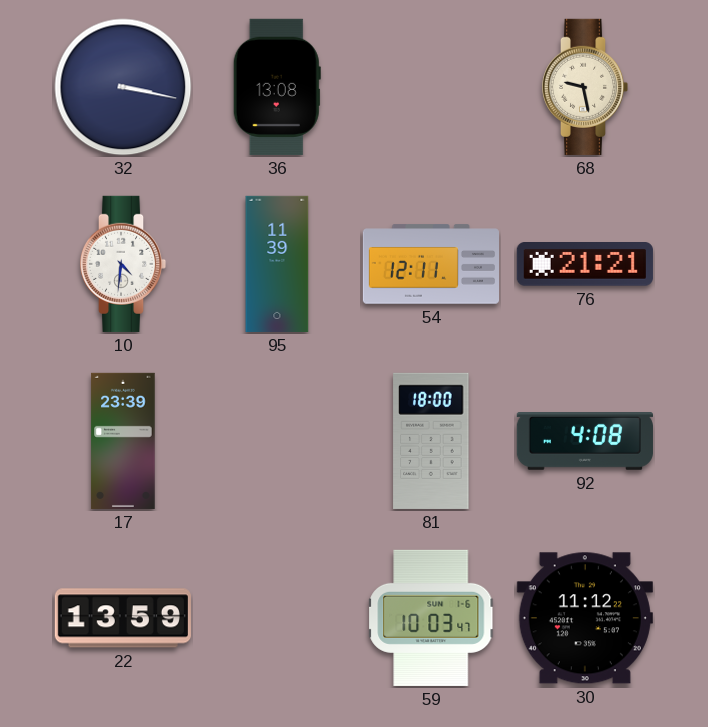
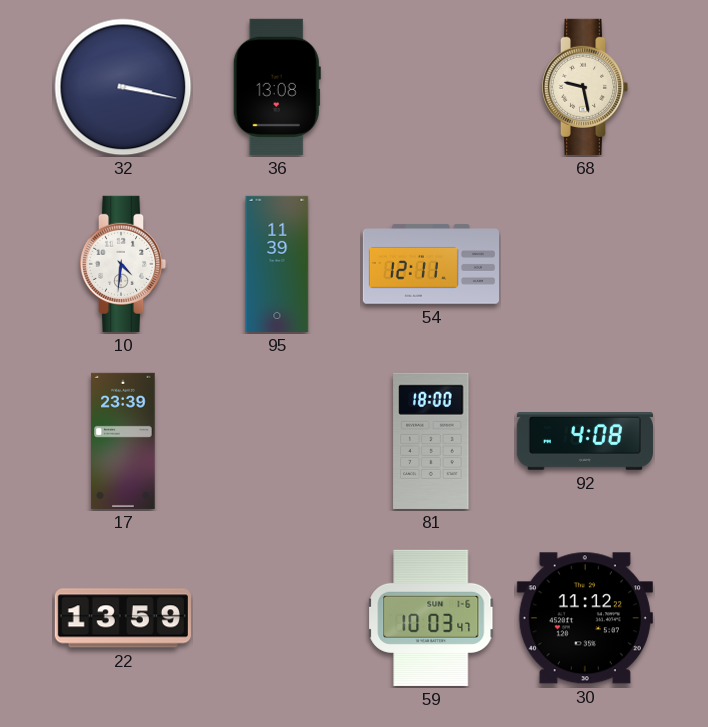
76: 21:21 -> none
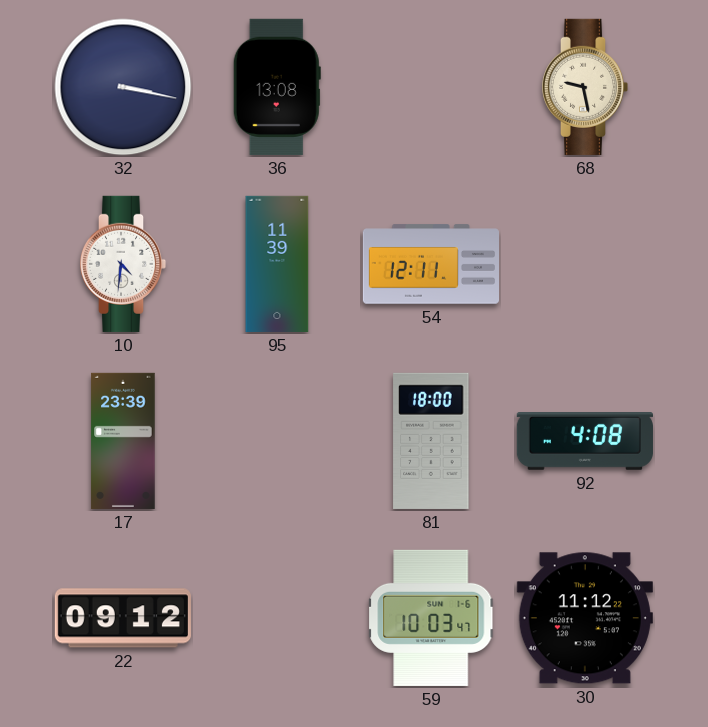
22: 13:59 -> 09:12
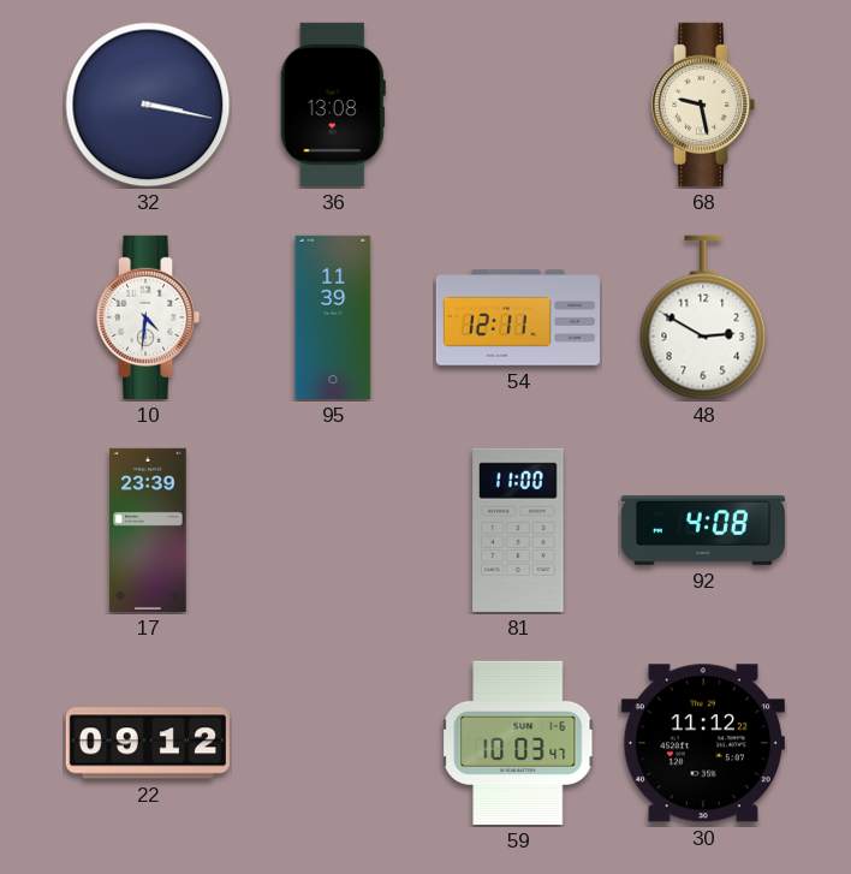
48: none -> 2:50
81: 18:00 -> 11:00
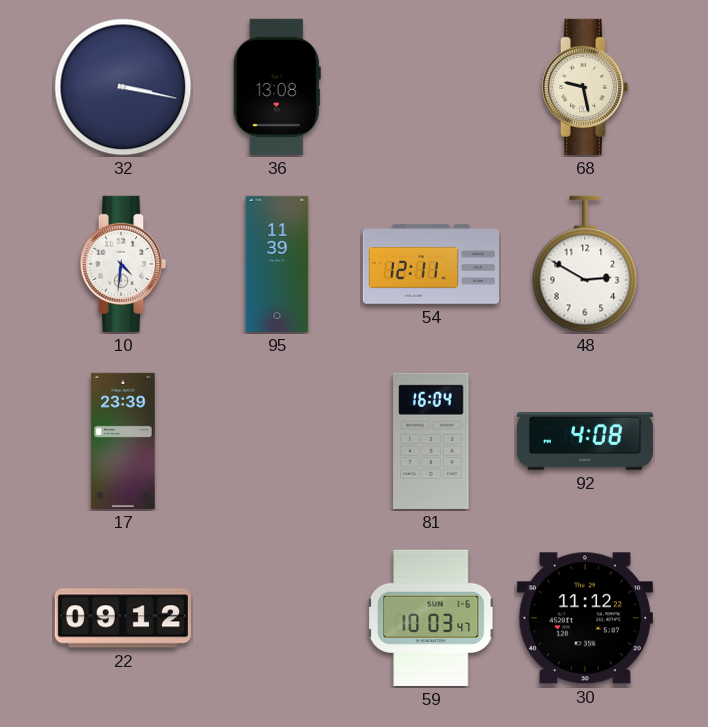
81: 11:00 -> 16:04
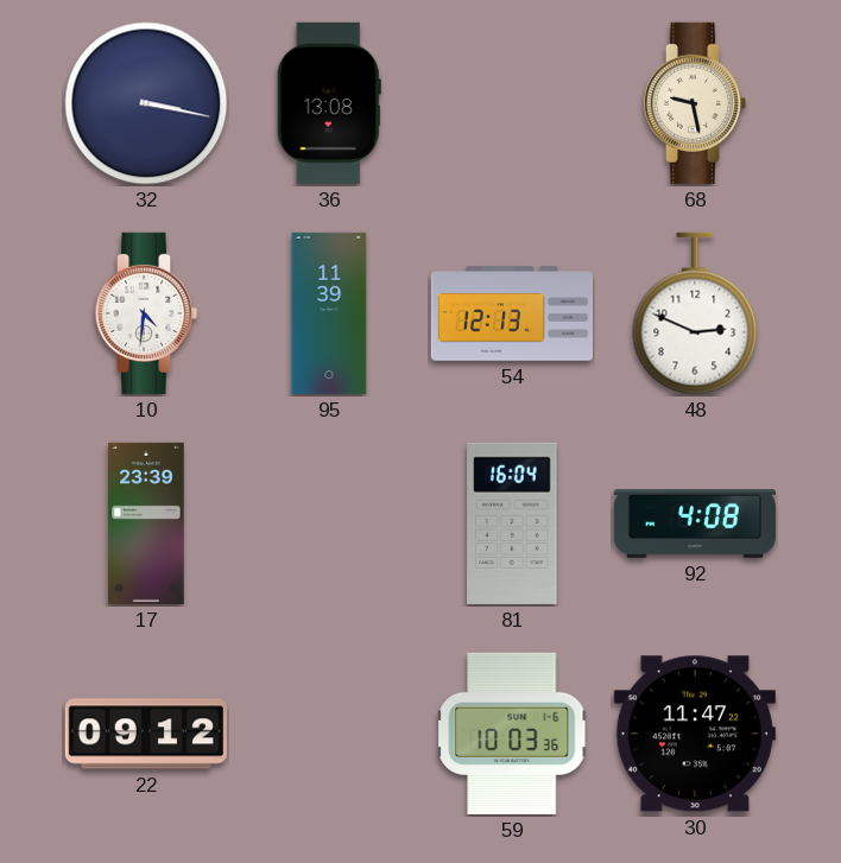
54: 12:11 -> 12:13
48: 2:50 -> 2:49
59: 10:03:47 -> 10:03:36
30: 11:12 -> 11:47
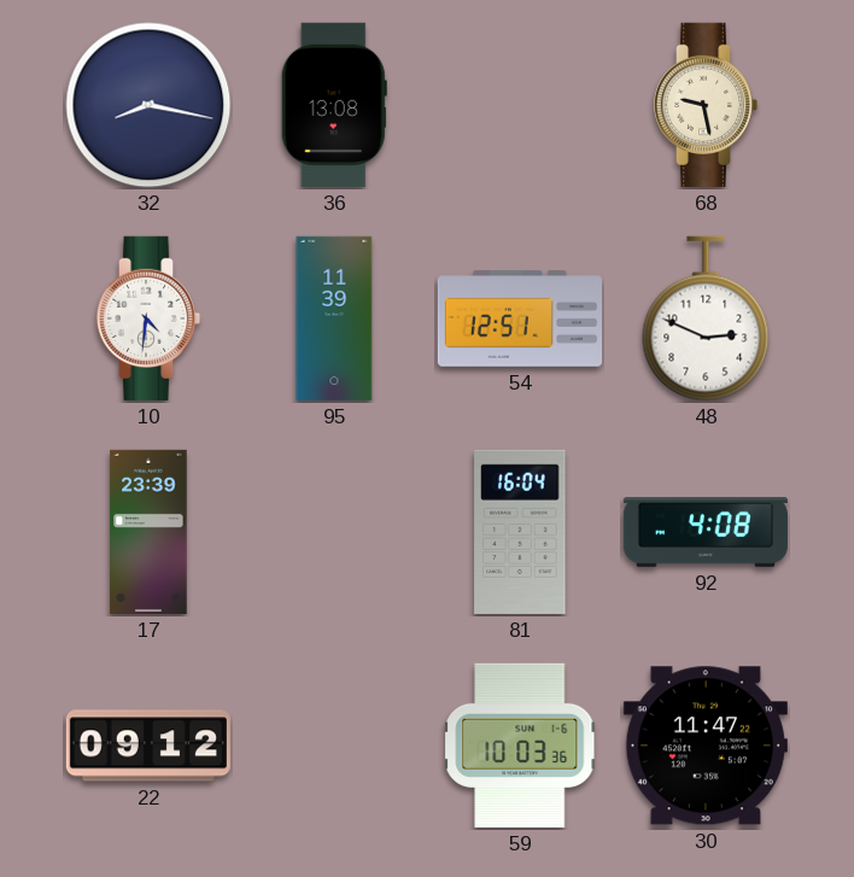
32: 3:17 -> 8:17
54: 12:13 -> 12:51
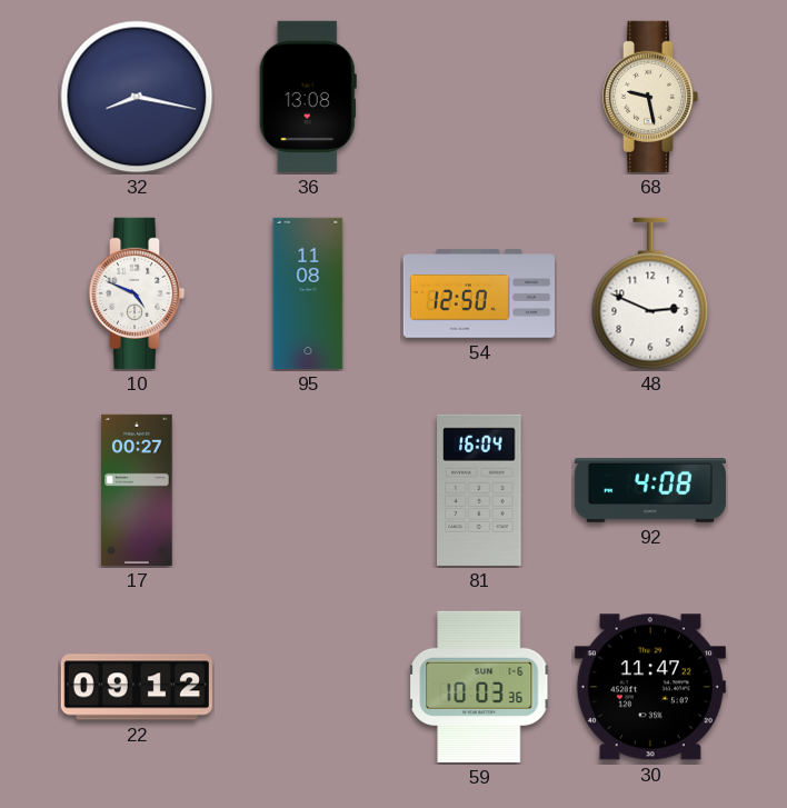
10: 4:31 -> 4:49
95: 11:39 -> 11:08
54: 12:51 -> 12:50
17: 23:39 -> 00:27
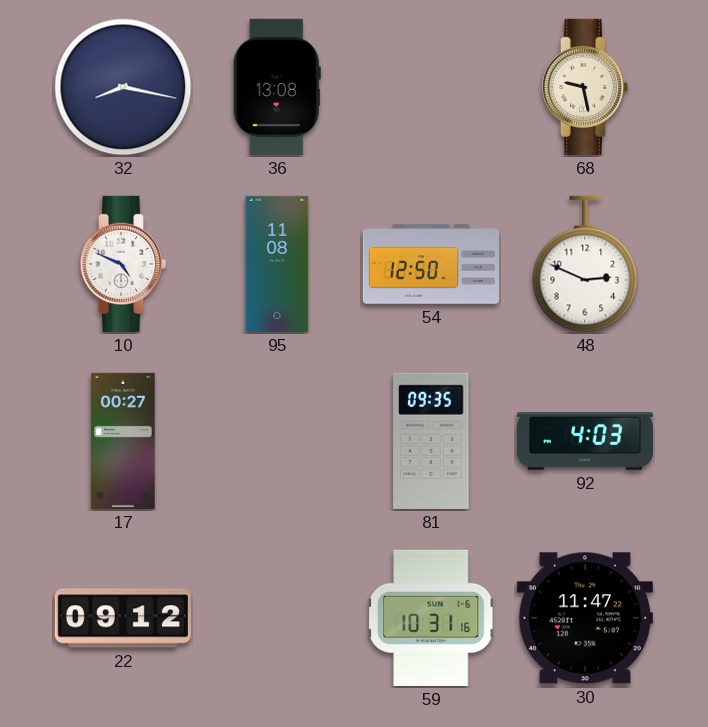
81: 16:04 -> 09:35
92: 4:08 -> 4:03
59: 10:03 -> 10:31
